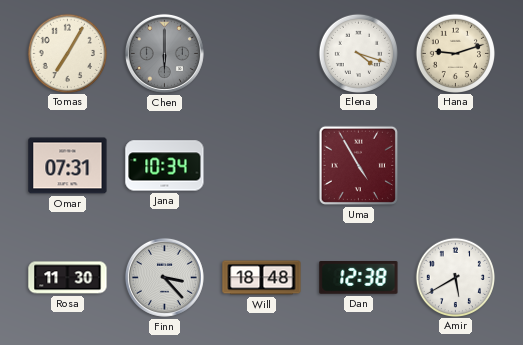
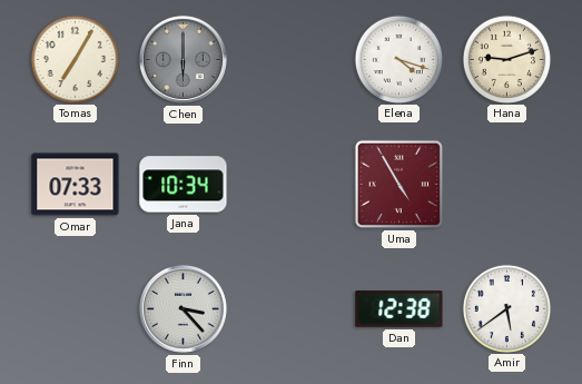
Omar: 07:31 -> 07:33
Rosa: 11:30 -> none
Will: 18:48 -> none
Amir: 5:40 -> 5:39
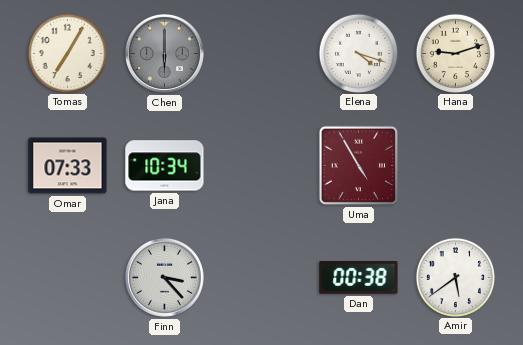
Dan: 12:38 -> 00:38
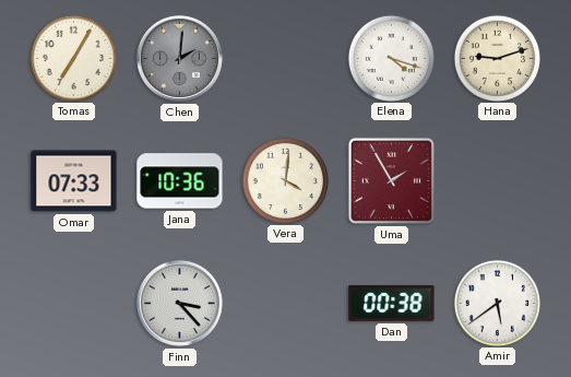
Chen: 6:00 -> 2:01
Jana: 10:34 -> 10:36
Vera: none -> 4:01
Uma: 4:55 -> 1:55
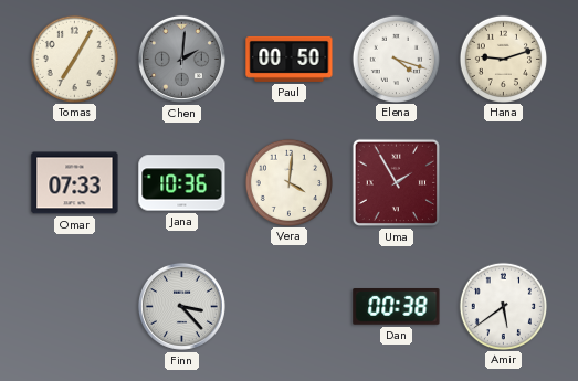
Paul: none -> 00:50
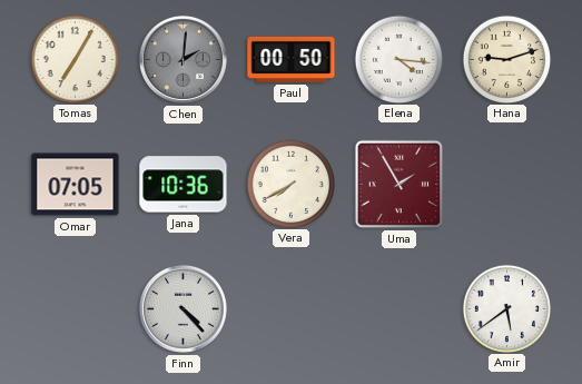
Elena: 4:18 -> 4:16
Omar: 07:33 -> 07:05
Vera: 4:01 -> 7:40
Finn: 3:23 -> 4:23
Dan: 00:38 -> none
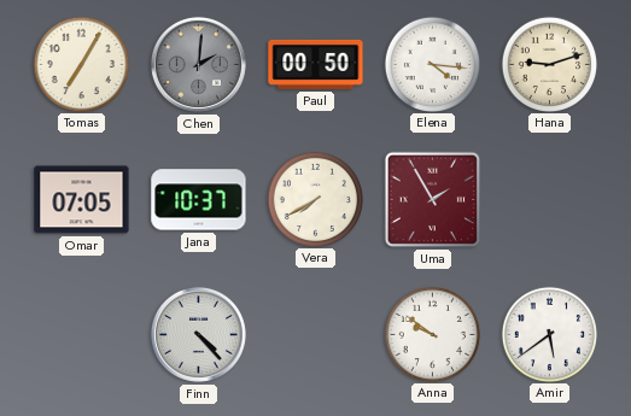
Jana: 10:36 -> 10:37
Anna: none -> 9:51
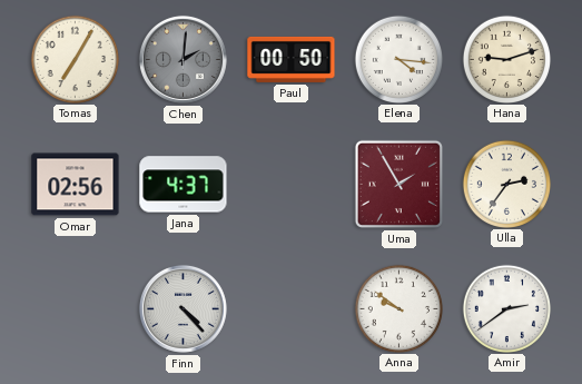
Omar: 07:05 -> 02:56
Jana: 10:37 -> 4:37
Vera: 7:40 -> none
Ulla: none -> 2:36
Amir: 5:39 -> 2:39
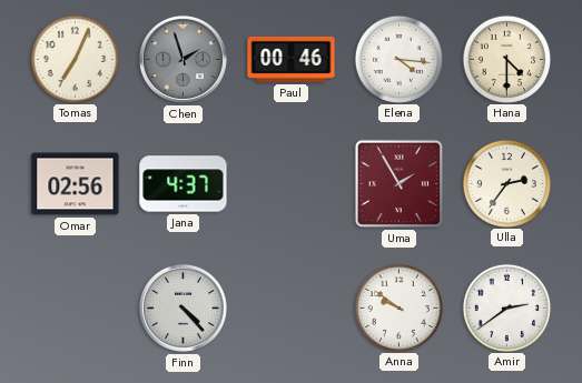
Tomas: 7:05 -> 7:04
Chen: 2:01 -> 1:57
Paul: 00:50 -> 00:46
Hana: 9:12 -> 4:30
